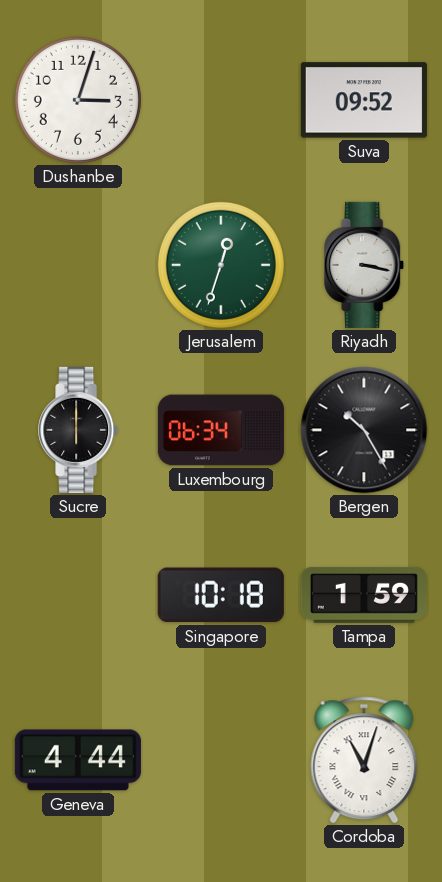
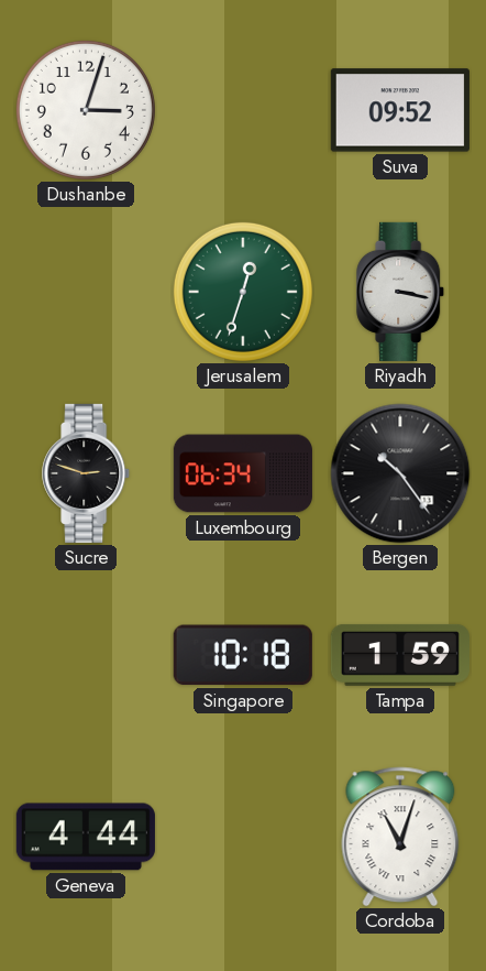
Sucre: 6:00 -> 2:48
Bergen: 10:25 -> 10:24
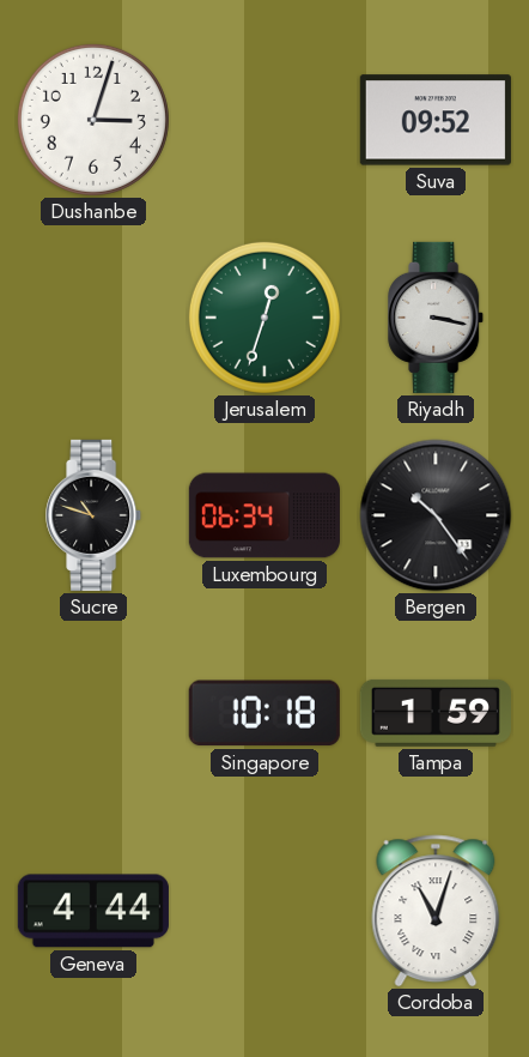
Sucre: 2:48 -> 10:48
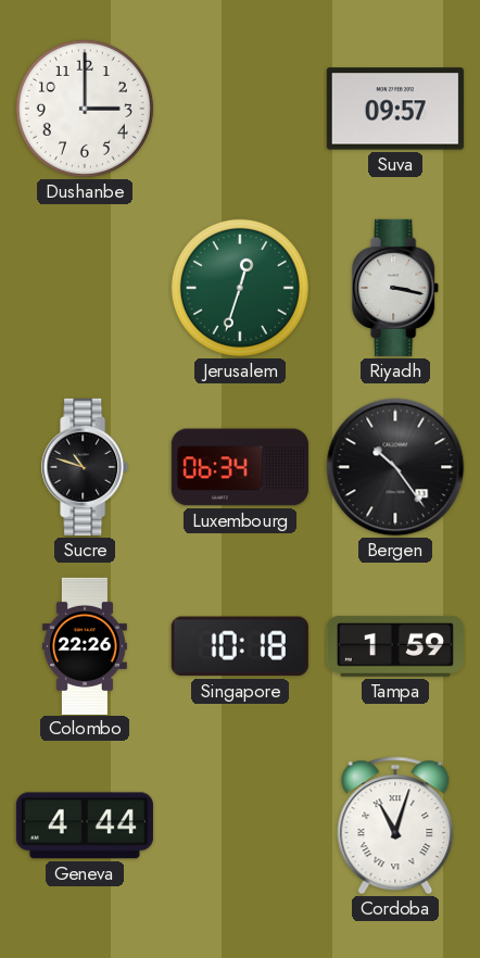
Dushanbe: 3:03 -> 3:00
Suva: 09:52 -> 09:57
Colombo: none -> 22:26
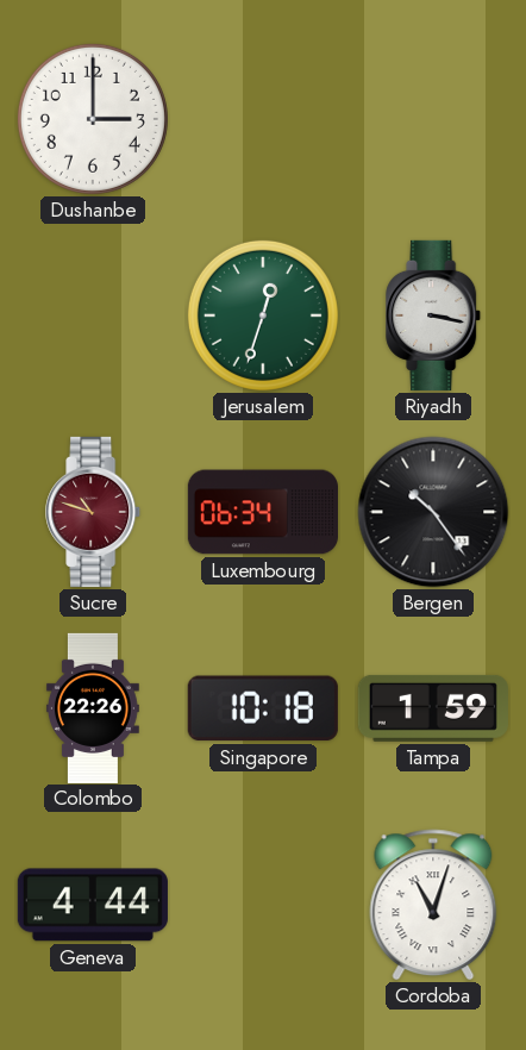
Suva: 09:57 -> none
Sucre dial: black -> burgundy
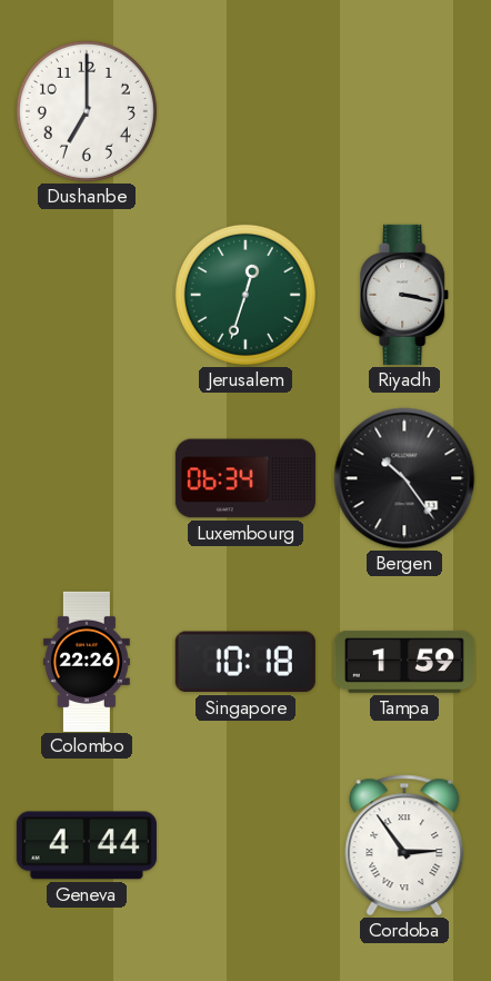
Dushanbe: 3:00 -> 7:00
Sucre: 10:48 -> none
Cordoba: 11:03 -> 2:54
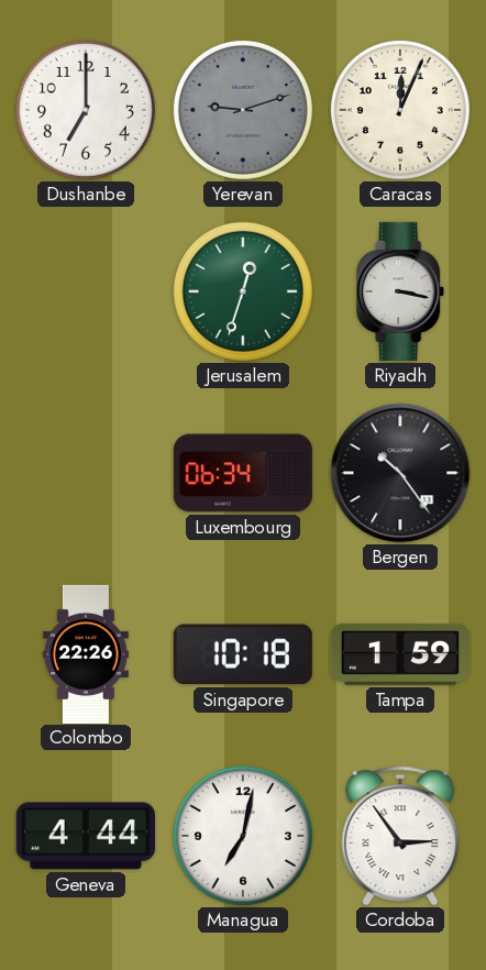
Yerevan: none -> 9:12
Caracas: none -> 12:04
Managua: none -> 7:02
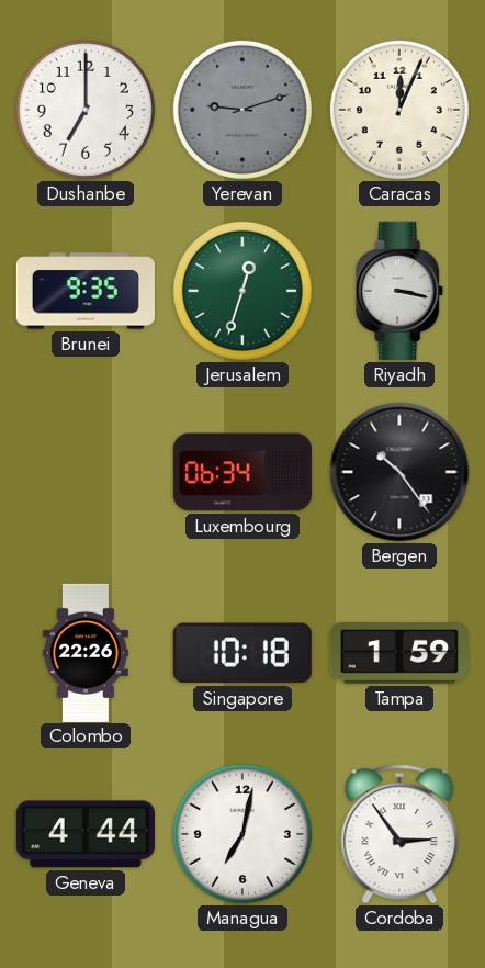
Brunei: none -> 9:35
